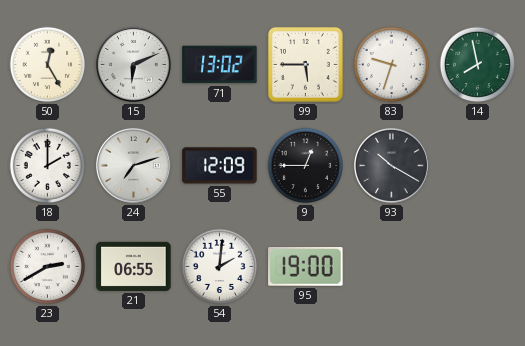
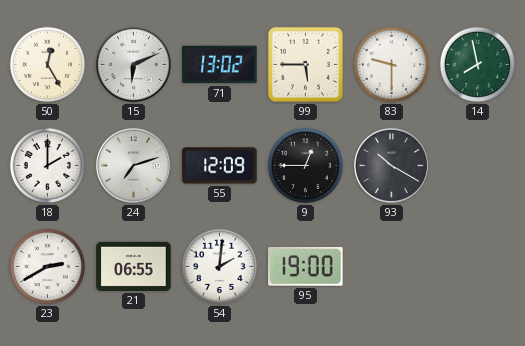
83: 9:33 -> 9:30
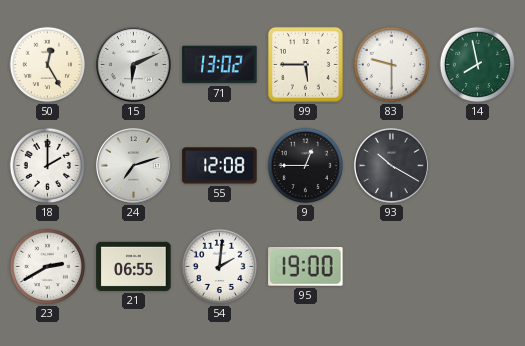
55: 12:09 -> 12:08
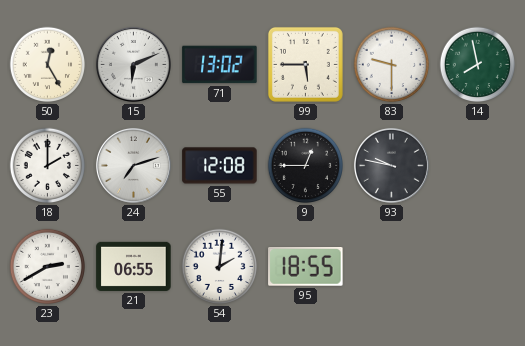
93: 10:20 -> 9:47
95: 19:00 -> 18:55
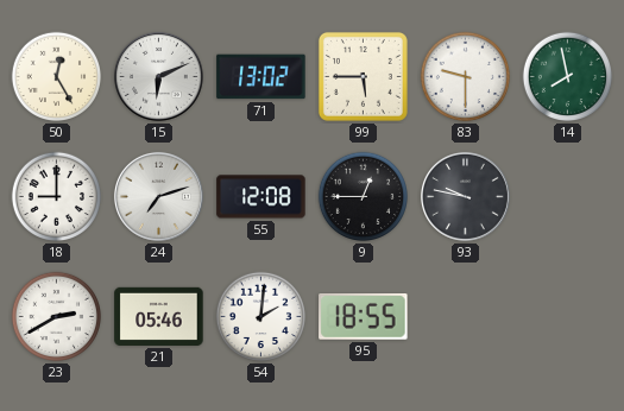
18: 2:00 -> 9:00
21: 06:55 -> 05:46
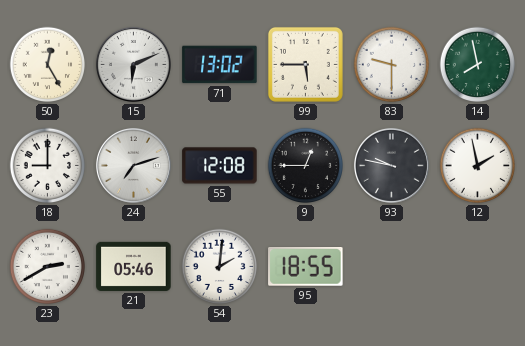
12: none -> 1:58
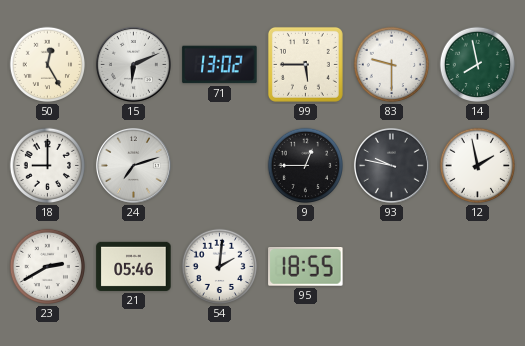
55: 12:08 -> none
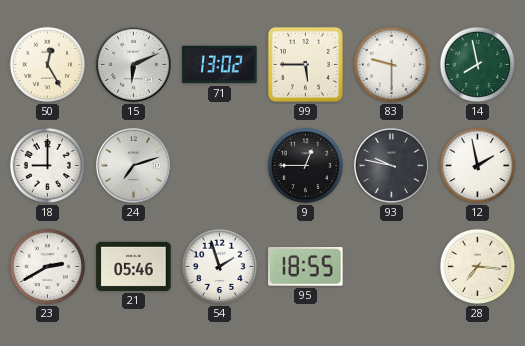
54: 2:01 -> 1:57
28: none -> 7:16
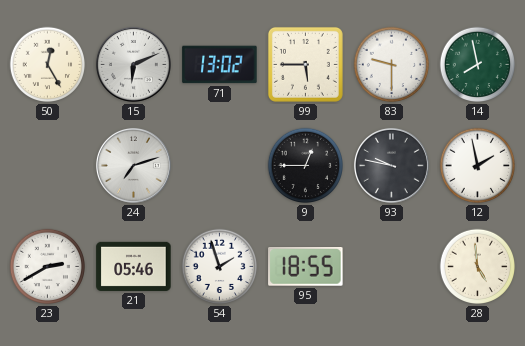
18: 9:00 -> none
28: 7:16 -> 4:59
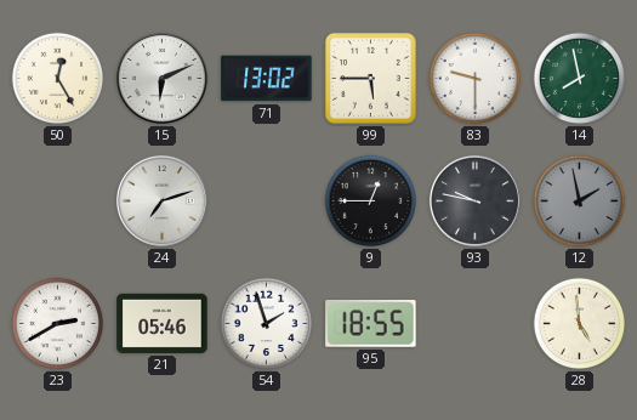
12 dial: white -> grey
